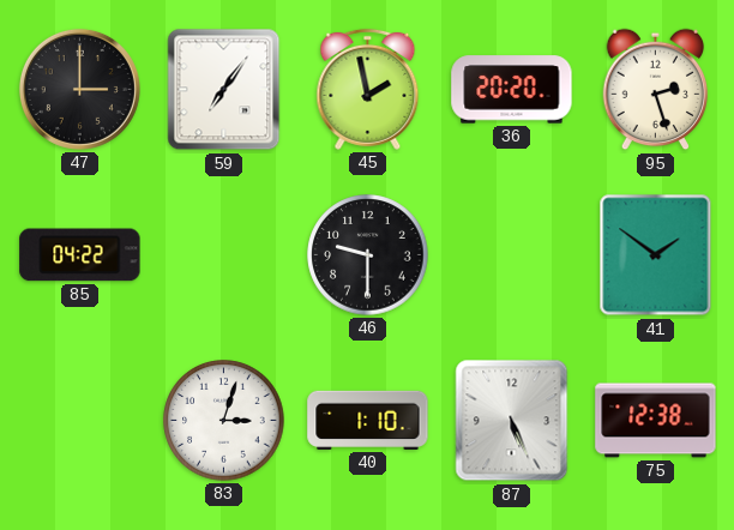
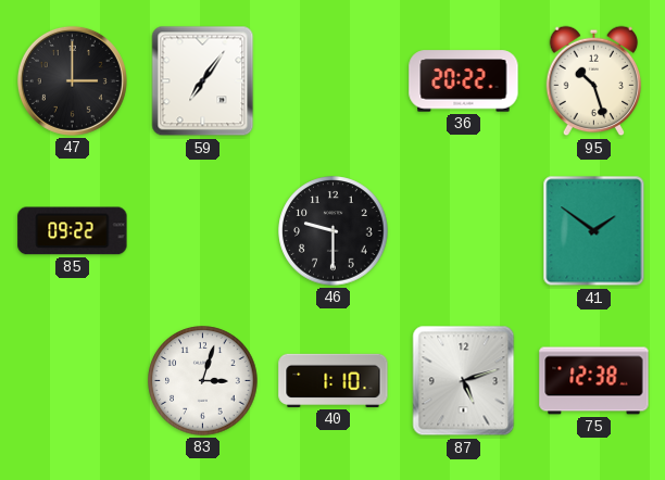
45: 1:58 -> none
36: 20:20 -> 20:22
95: 2:27 -> 10:27
85: 04:22 -> 09:22
87: 5:26 -> 5:12
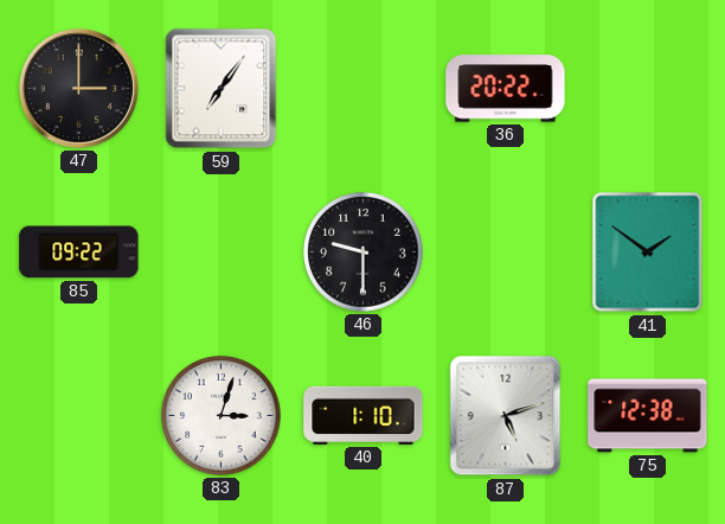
95: 10:27 -> none
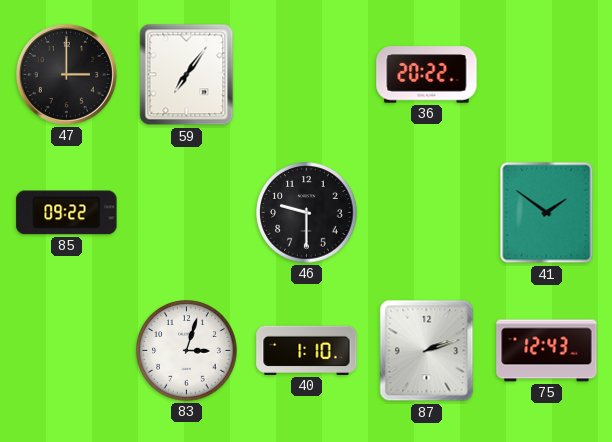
87: 5:12 -> 2:12
75: 12:38 -> 12:43
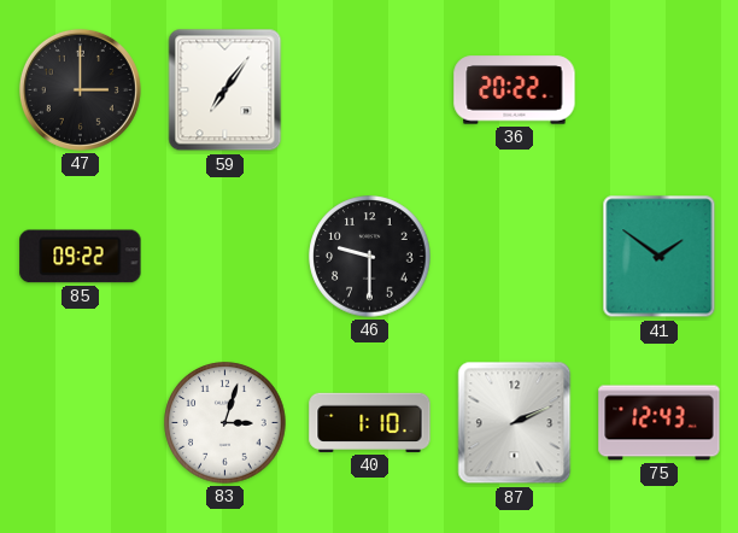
87: 2:12 -> 2:11
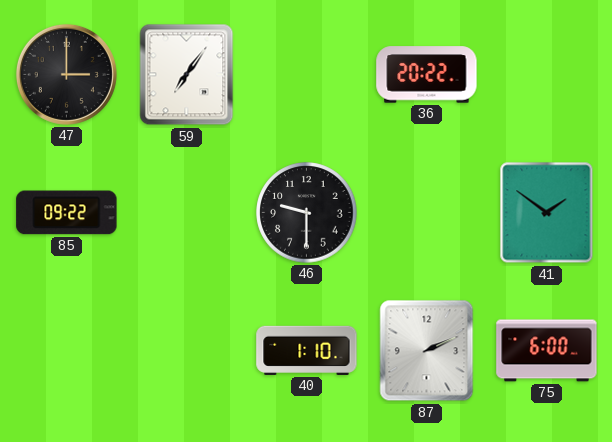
83: 3:03 -> none
75: 12:43 -> 6:00
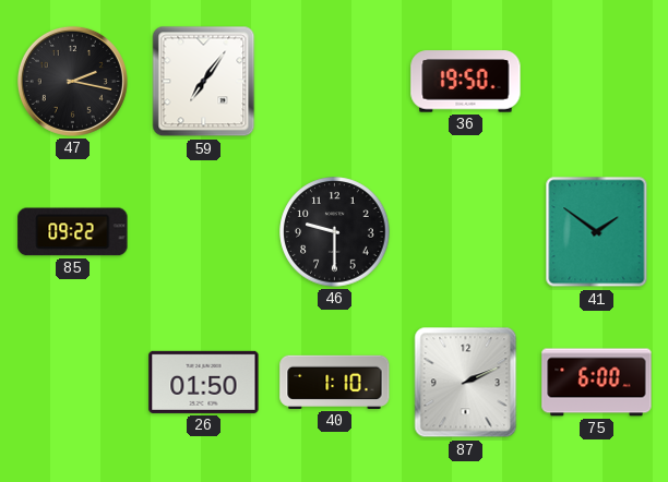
47: 3:00 -> 2:17
36: 20:22 -> 19:50
26: none -> 01:50
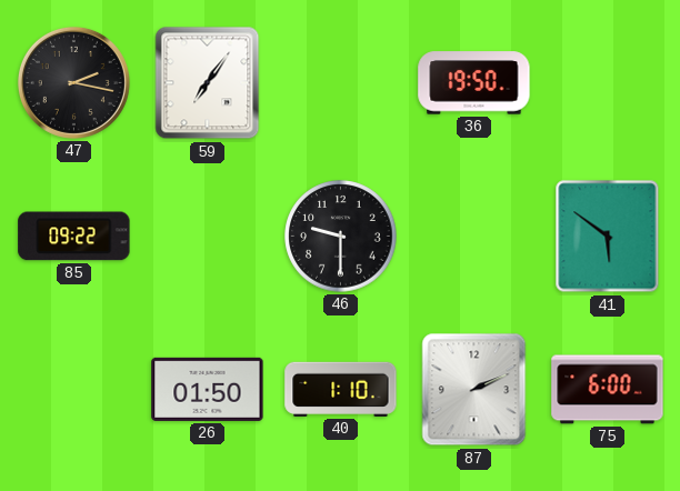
41: 1:51 -> 5:51
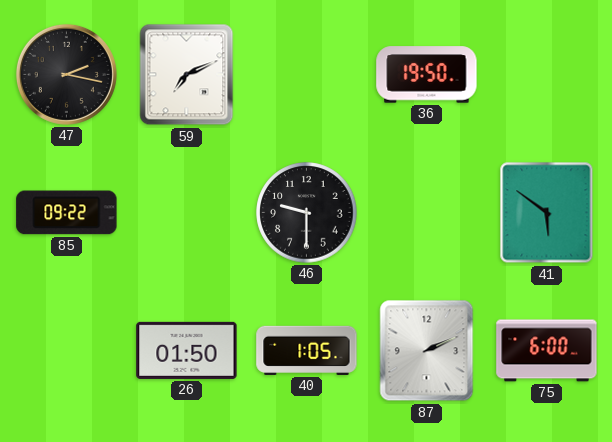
59: 7:06 -> 7:11
40: 1:10 -> 1:05
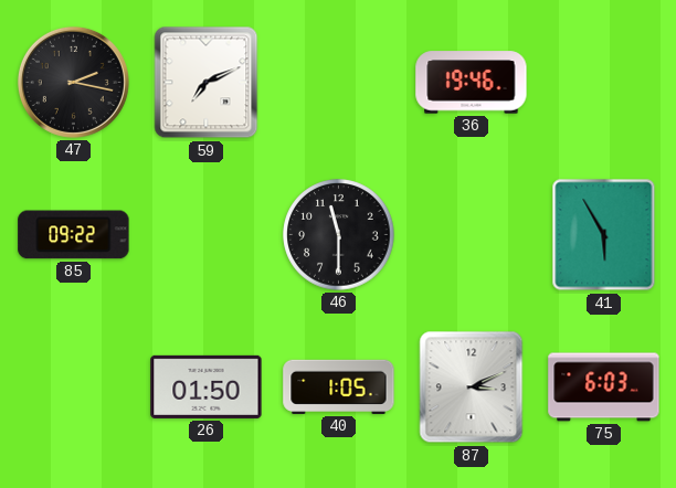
36: 19:50 -> 19:46
46: 9:30 -> 11:30
41: 5:51 -> 5:55
87: 2:11 -> 3:11
75: 6:00 -> 6:03
